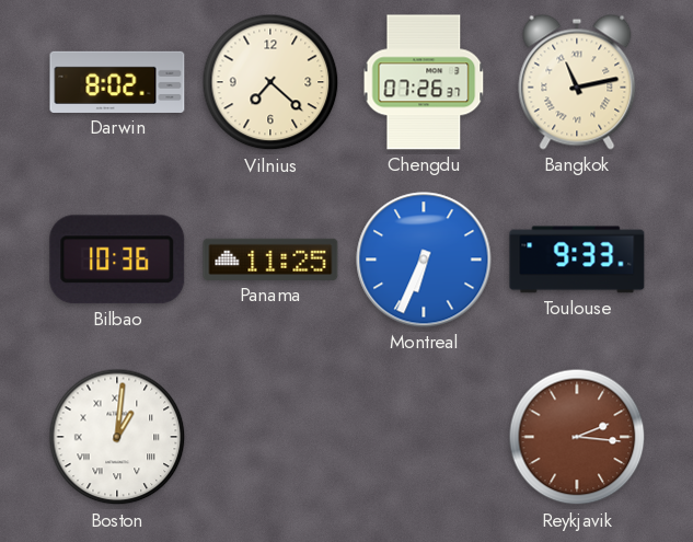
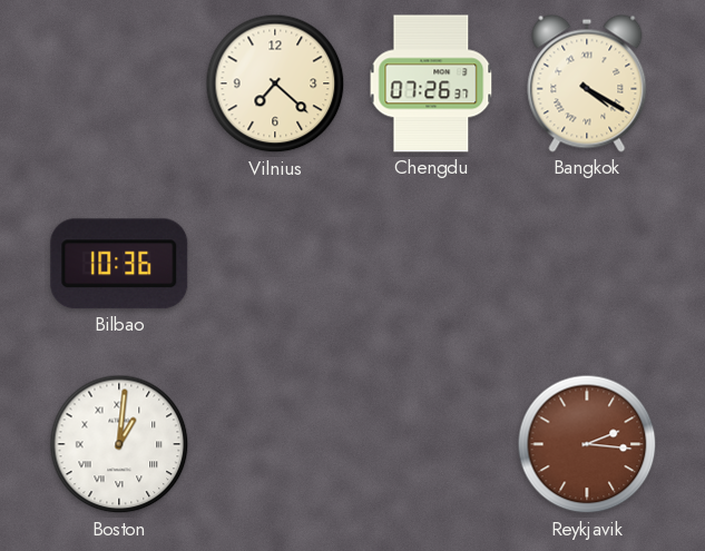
Darwin: 8:02 -> none
Bangkok: 11:13 -> 4:20
Panama: 11:25 -> none
Montreal: 6:34 -> none
Toulouse: 9:33 -> none
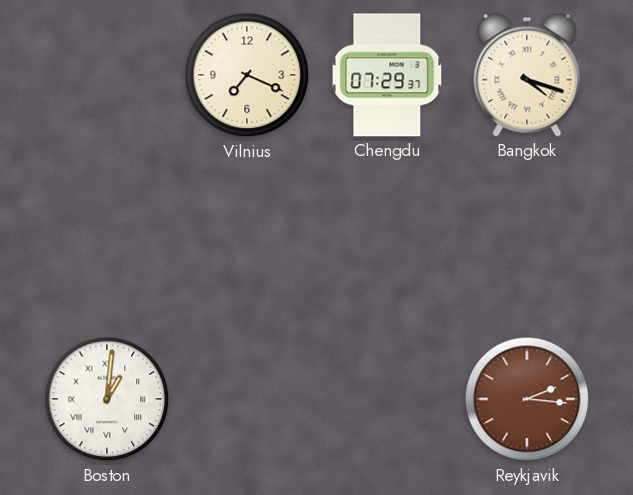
Vilnius: 7:22 -> 7:19
Chengdu: 07:26 -> 07:29
Bangkok: 4:20 -> 4:18
Bilbao: 10:36 -> none
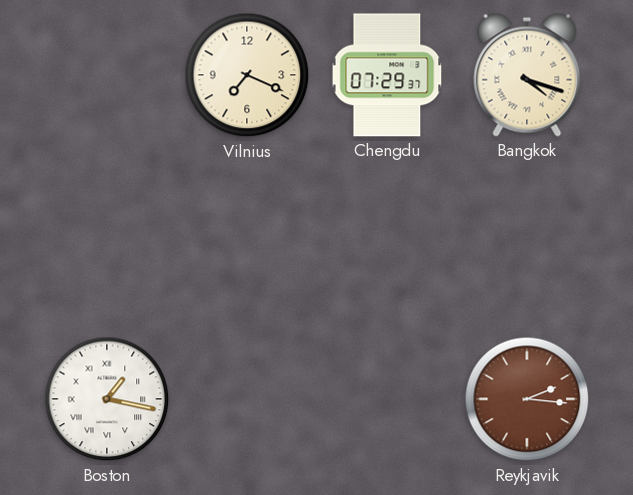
Boston: 1:01 -> 1:17
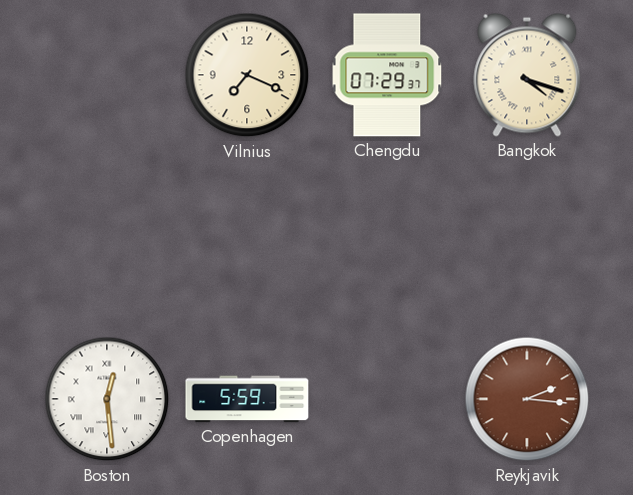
Boston: 1:17 -> 12:29
Copenhagen: none -> 5:59
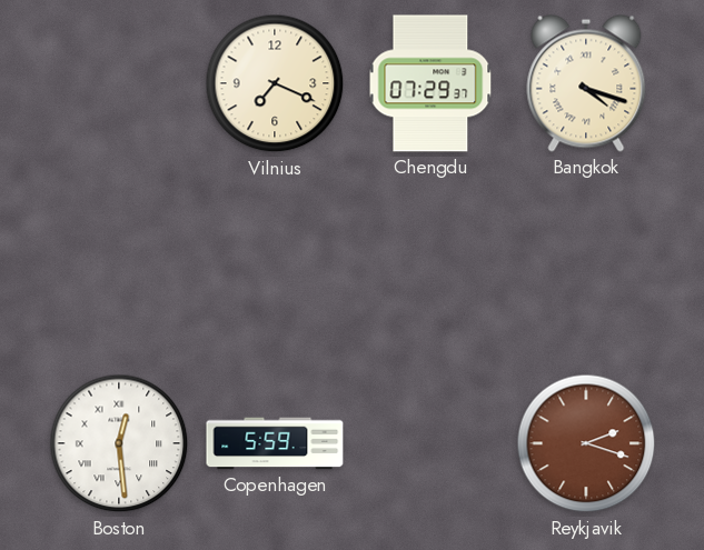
Reykjavik: 2:16 -> 2:18
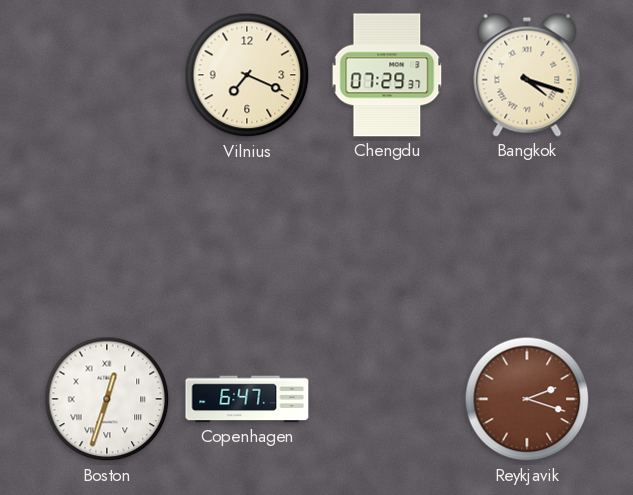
Boston: 12:29 -> 12:33
Copenhagen: 5:59 -> 6:47
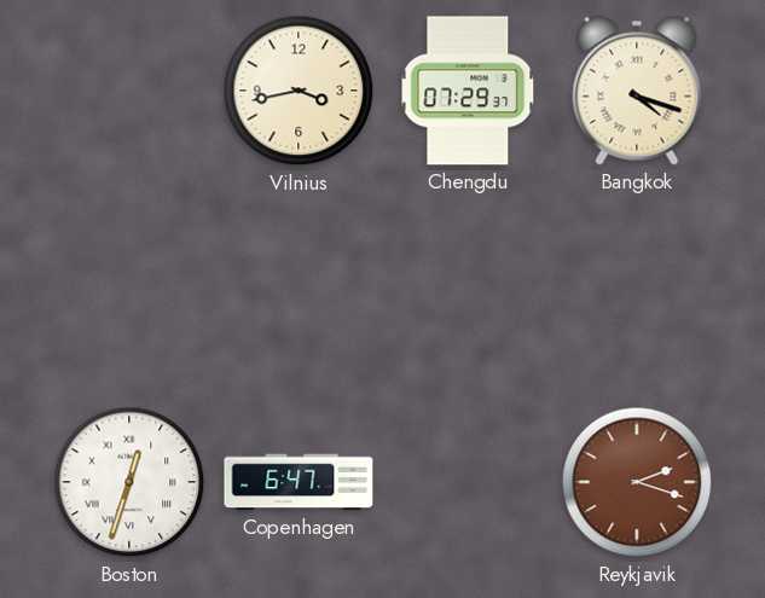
Vilnius: 7:19 -> 3:43
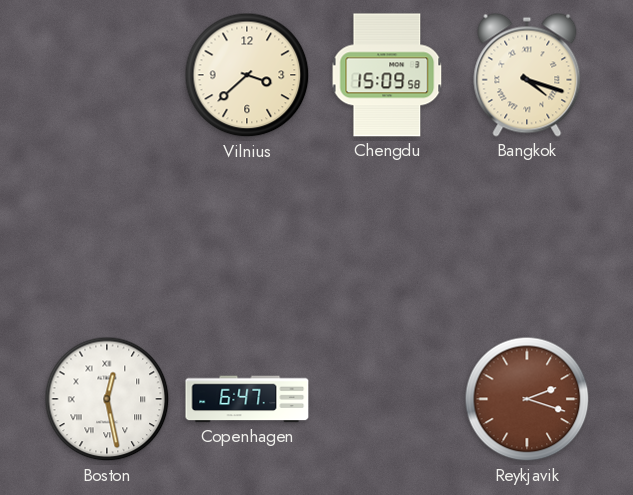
Vilnius: 3:43 -> 3:38
Chengdu: 07:29 -> 15:09
Boston: 12:33 -> 12:28
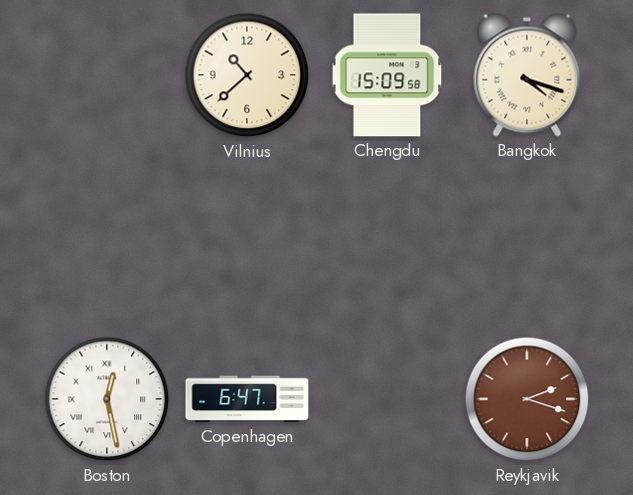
Vilnius: 3:38 -> 10:38
